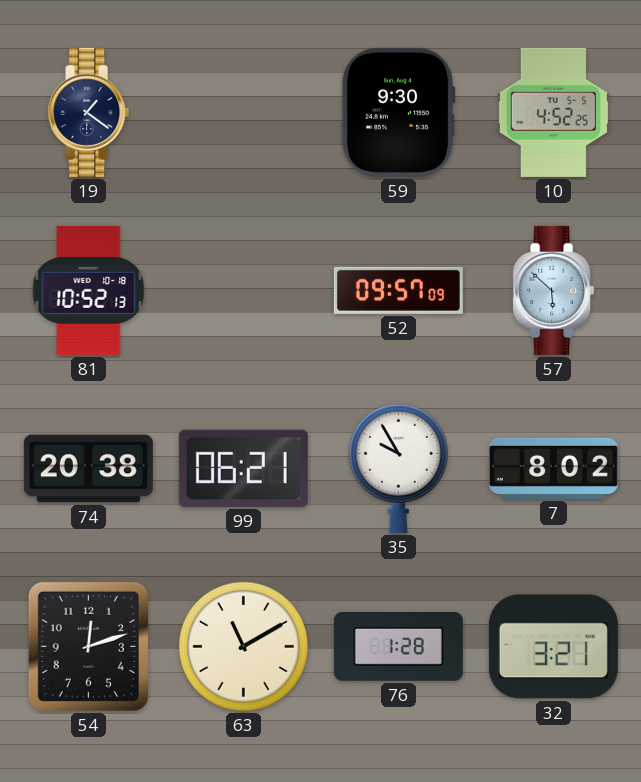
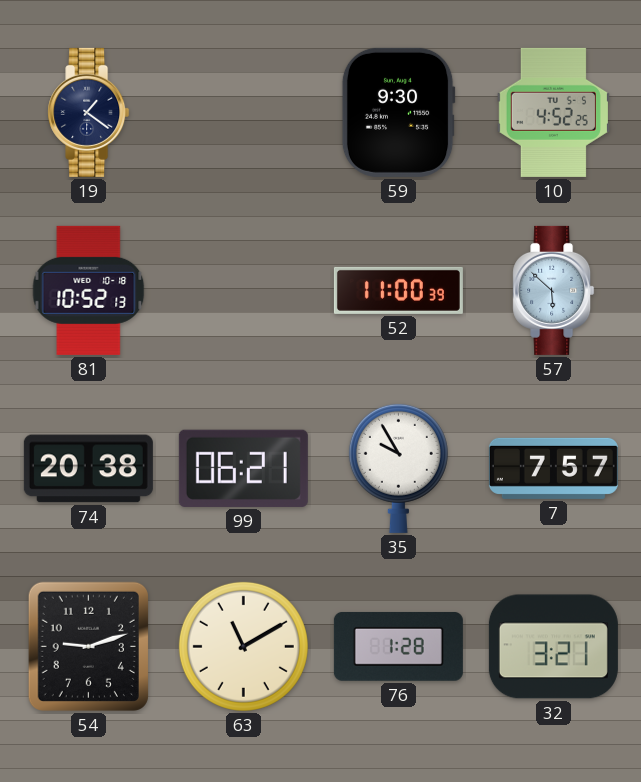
52: 09:57 -> 11:00
7: 8:02 -> 7:57
54: 12:12 -> 9:12
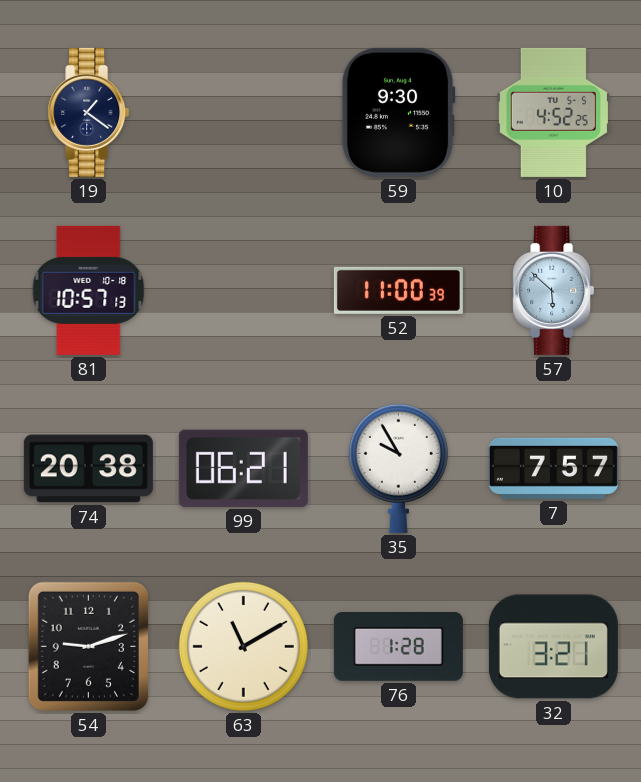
81: 10:52 -> 10:57
